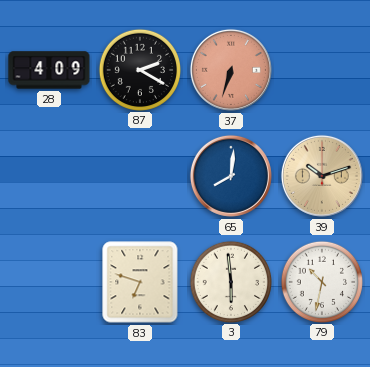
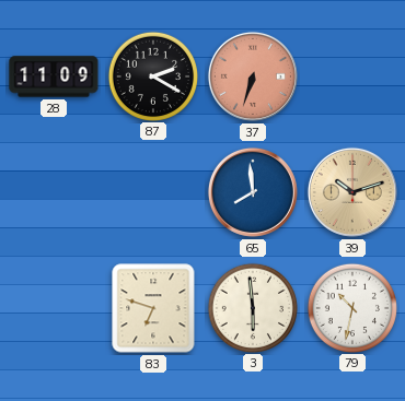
28: 4:09 -> 11:09
65: 8:01 -> 7:59
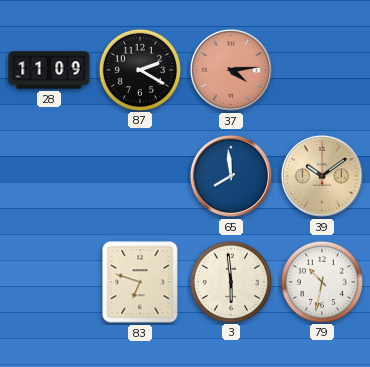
37: 6:33 -> 4:14
39: 10:12 -> 10:09
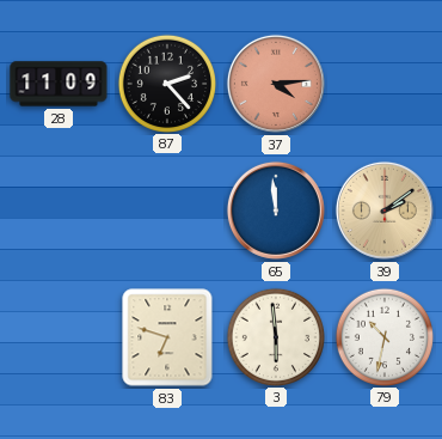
87: 2:20 -> 2:23
65: 7:59 -> 11:59
39: 10:09 -> 2:09
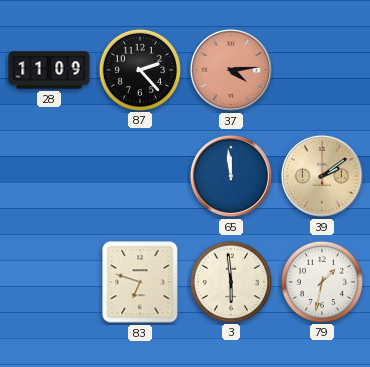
79: 10:32 -> 1:32
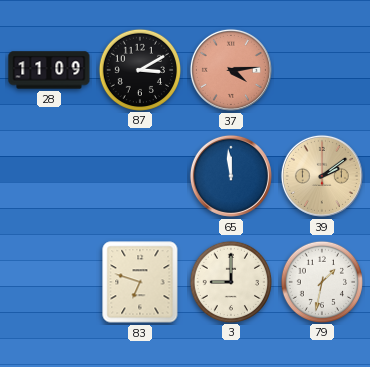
87: 2:23 -> 3:10
3: 5:59 -> 9:00
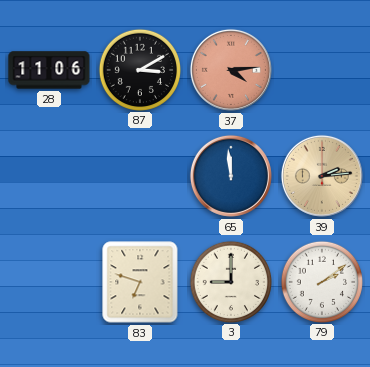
28: 11:09 -> 11:06
39: 2:09 -> 2:14
79: 1:32 -> 2:09
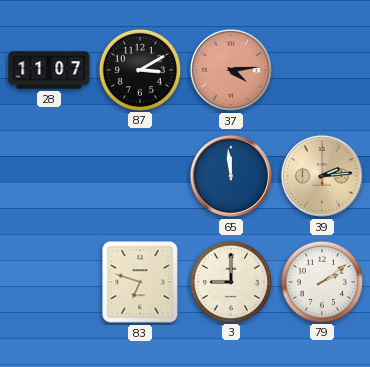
28: 11:06 -> 11:07
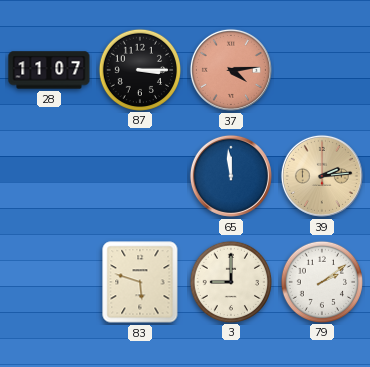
87: 3:10 -> 3:15
83: 6:48 -> 5:48
